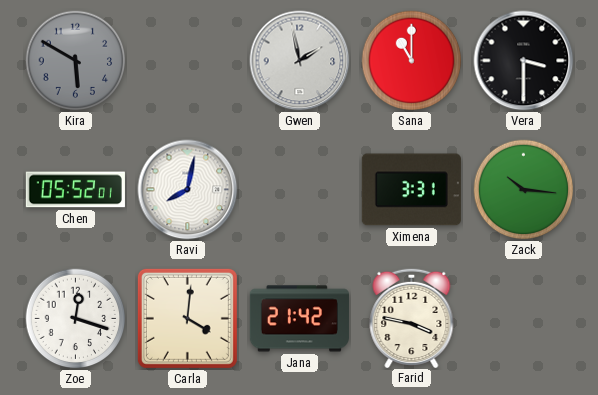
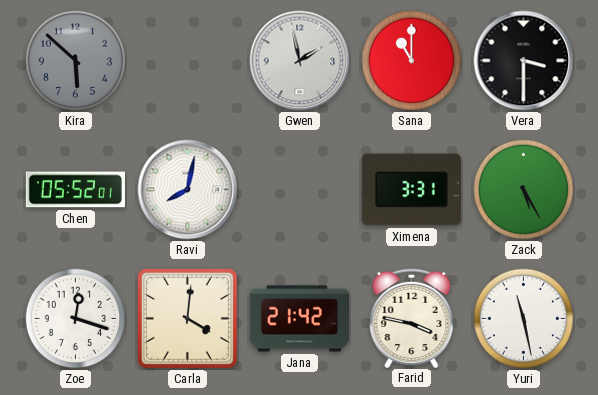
Kira: 5:50 -> 5:52
Zack: 10:16 -> 5:25
Yuri: none -> 11:28
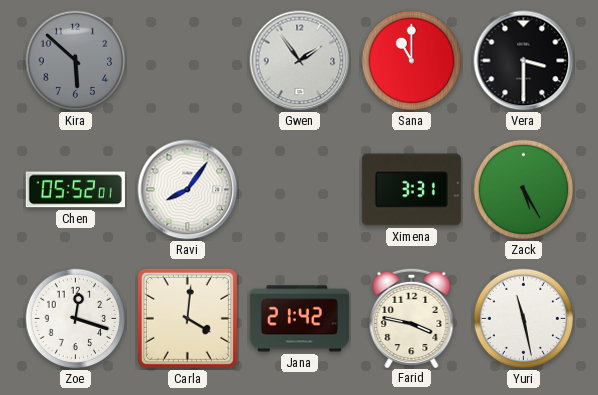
Gwen: 1:58 -> 1:54
Ravi: 8:02 -> 8:06
